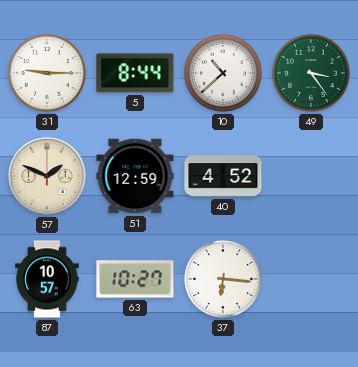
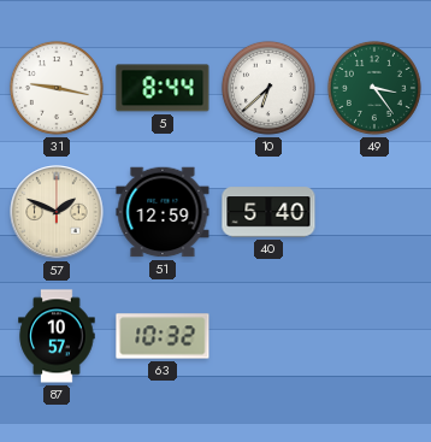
31: 9:15 -> 9:17
10: 10:38 -> 6:38
40: 4:52 -> 5:40
63: 10:27 -> 10:32
37: 6:16 -> none
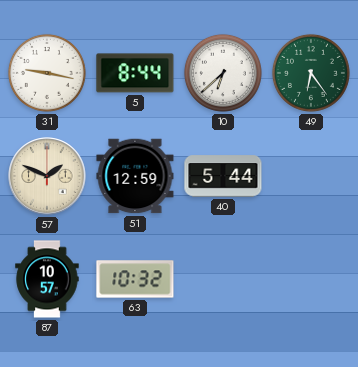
49: 3:24 -> 6:24
40: 5:40 -> 5:44
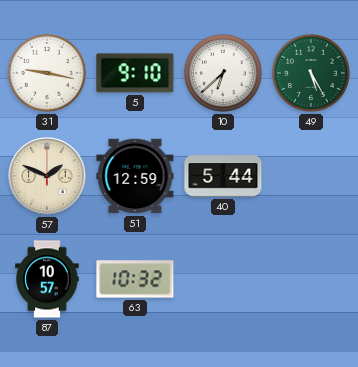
5: 8:44 -> 9:10
49: 6:24 -> 5:25
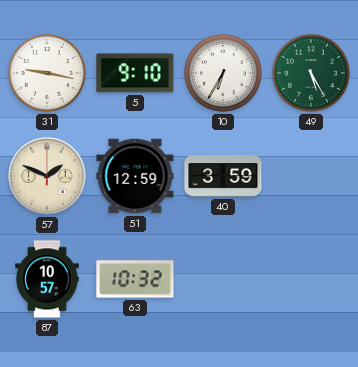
10: 6:38 -> 6:35
40: 5:44 -> 3:59
